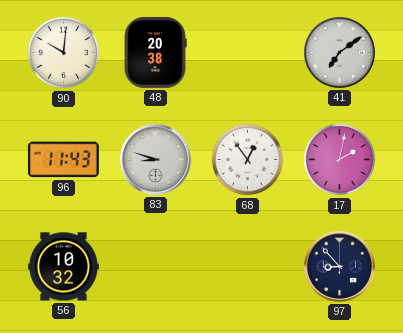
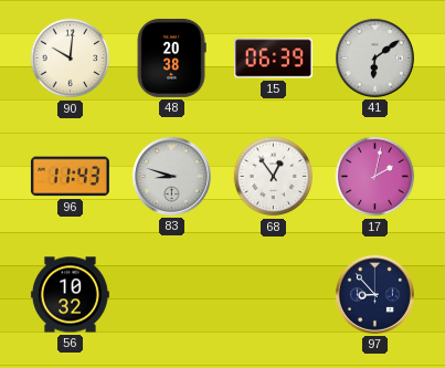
15: none -> 06:39
41: 7:09 -> 6:09
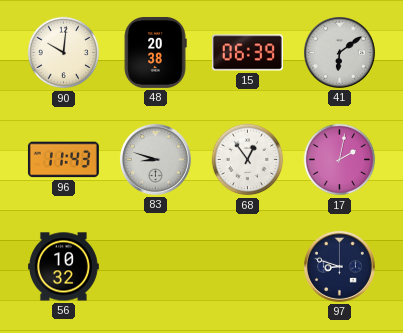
97: 8:53 -> 8:48
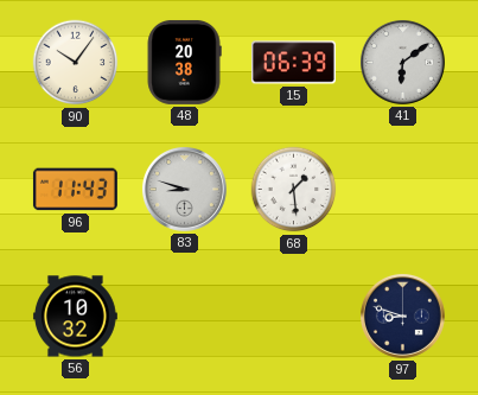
90: 10:01 -> 10:06
68: 12:54 -> 1:29
17: 2:02 -> none
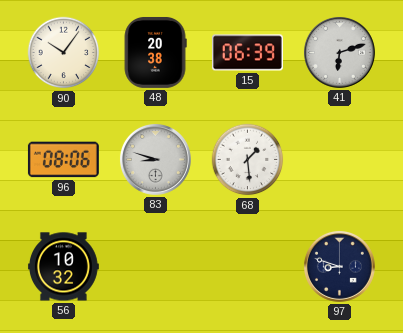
41: 6:09 -> 6:12
96: 11:43 -> 08:06
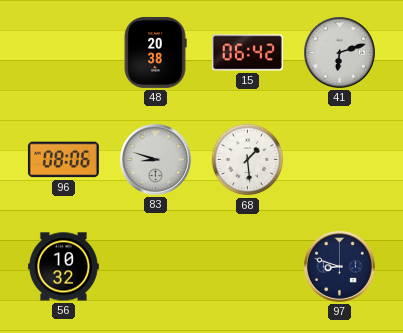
90: 10:06 -> none
15: 06:39 -> 06:42
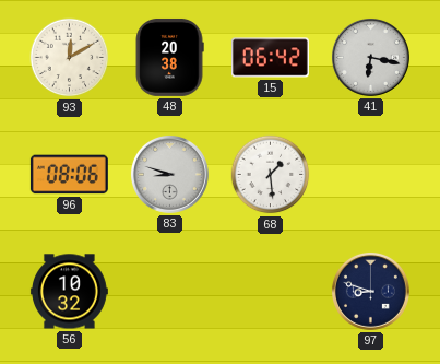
93: none -> 12:10
41: 6:12 -> 6:17
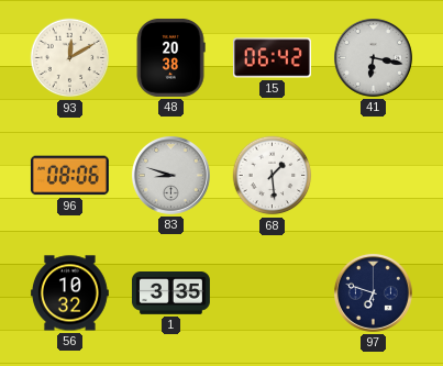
1: none -> 3:35
97: 8:48 -> 6:48
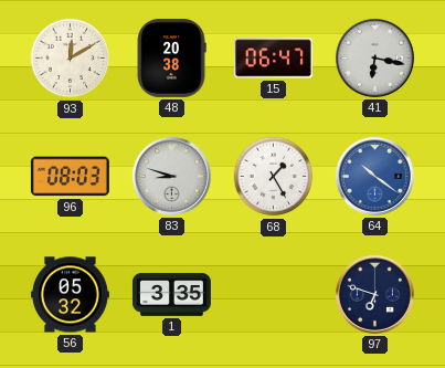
15: 06:42 -> 06:47
96: 08:06 -> 08:03
68: 1:29 -> 1:25
64: none -> 10:21
56: 10:32 -> 05:32
